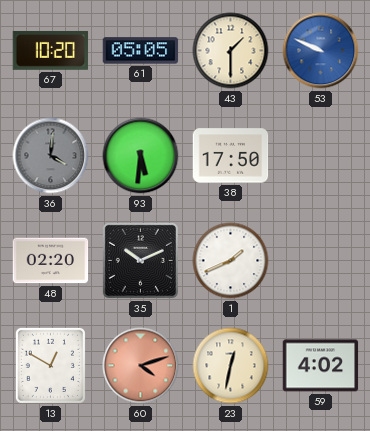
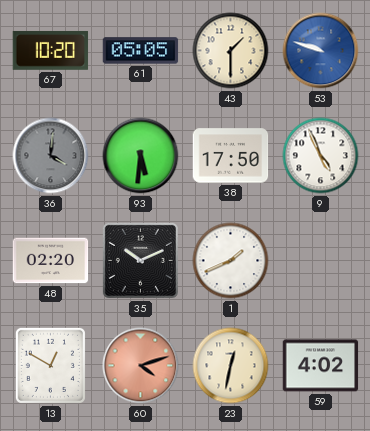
53: 9:49 -> 9:48
9: none -> 4:56
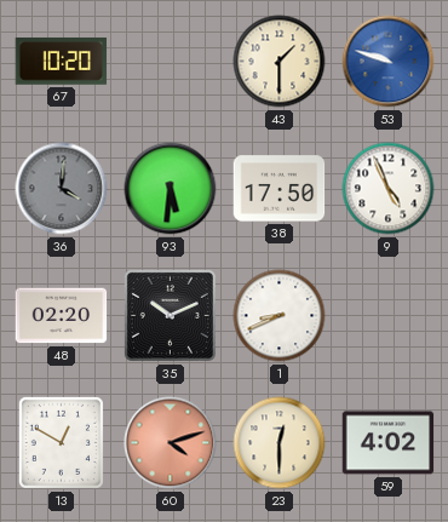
61: 05:05 -> none
1: 1:41 -> 8:41
23: 12:32 -> 12:30
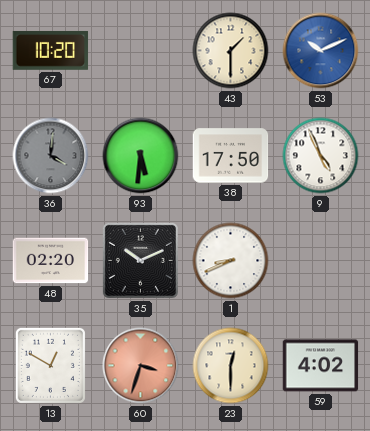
53: 9:48 -> 10:11
60: 4:12 -> 3:33
